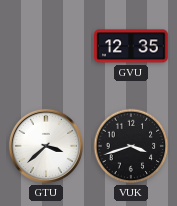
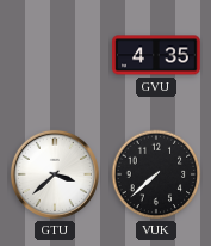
GVU: 12:35 -> 4:35
VUK: 3:42 -> 7:38
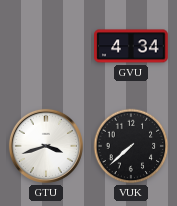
GVU: 4:35 -> 4:34
GTU: 3:38 -> 3:42
